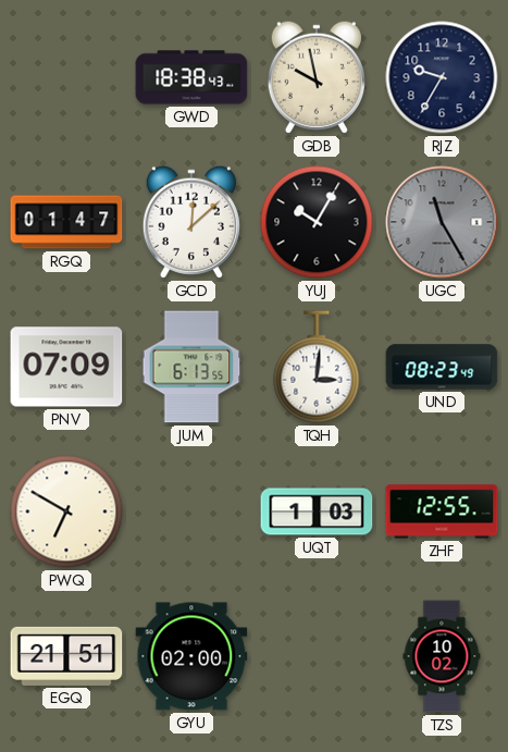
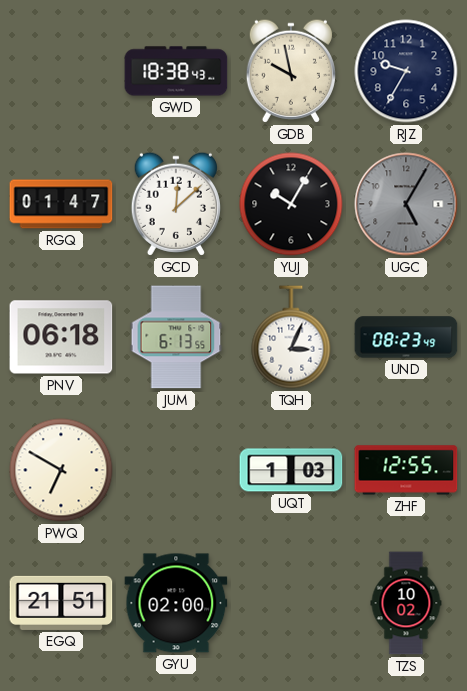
UGC: 11:25 -> 5:05
PNV: 07:09 -> 06:18
TQH: 3:01 -> 3:04
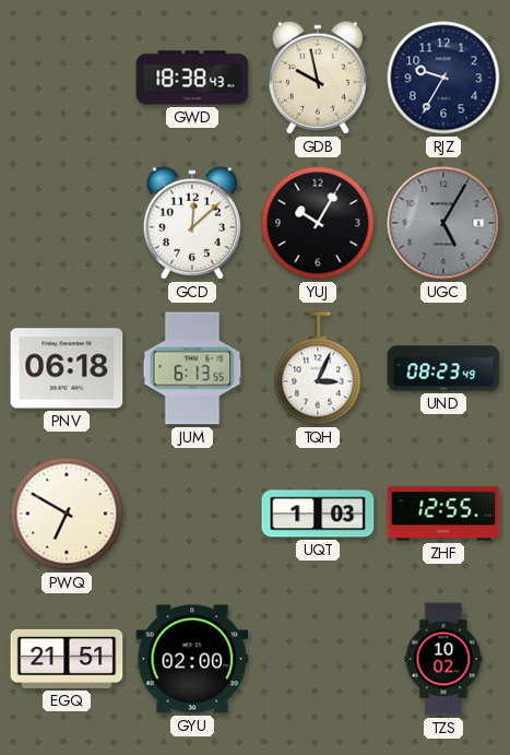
RGQ: 01:47 -> none
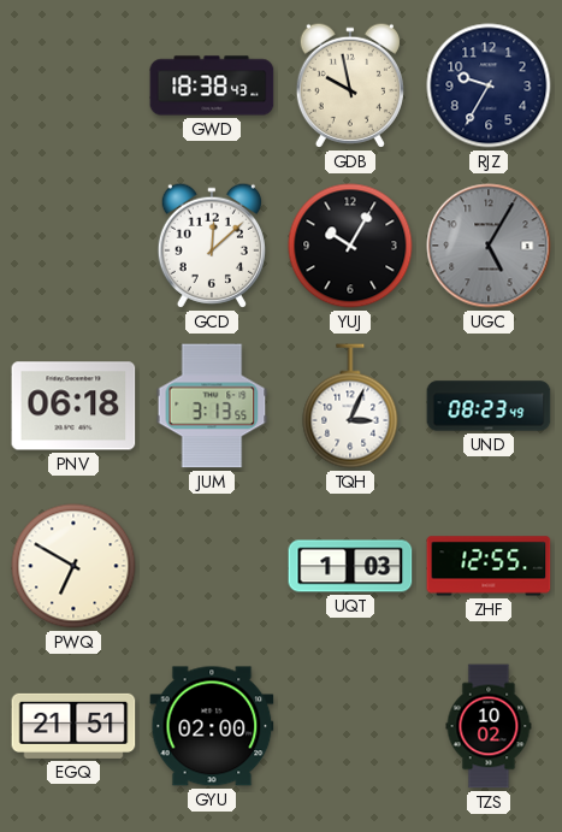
JUM: 6:13 -> 3:13
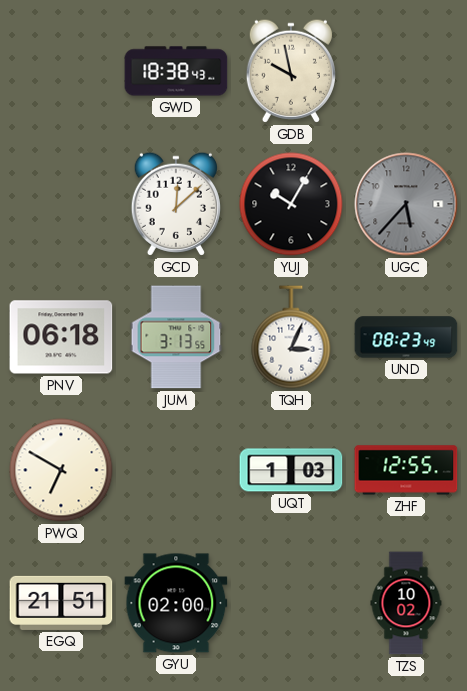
RJZ: 9:35 -> none
UGC: 5:05 -> 5:37
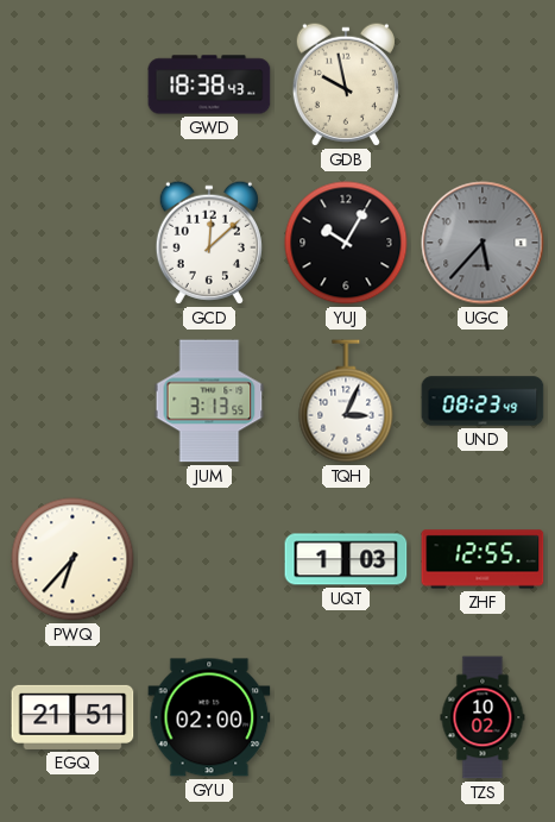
PNV: 06:18 -> none
PWQ: 6:50 -> 6:37
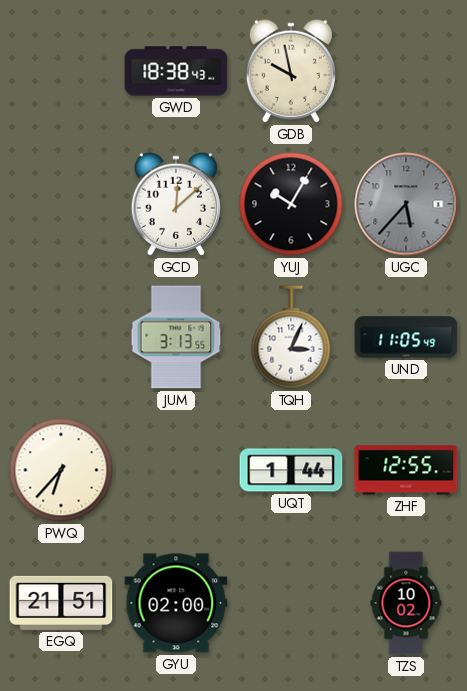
UND: 08:23 -> 11:05
UQT: 1:03 -> 1:44
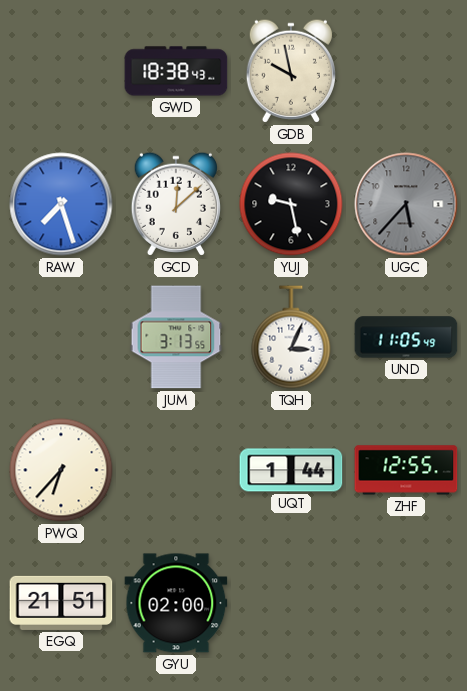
RAW: none -> 7:27
YUJ: 10:05 -> 9:28
TZS: 10:02 -> none
